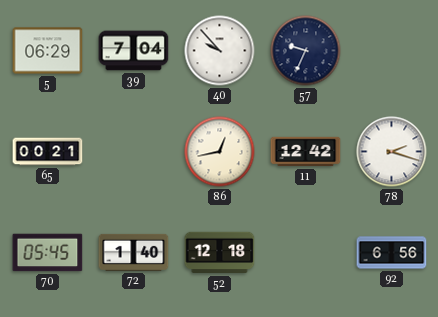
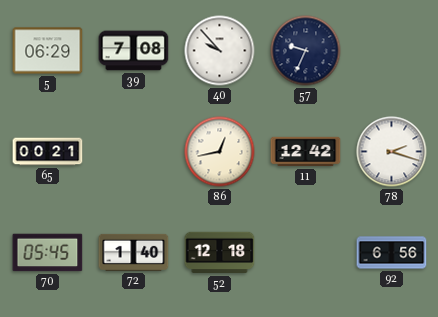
39: 7:04 -> 7:08
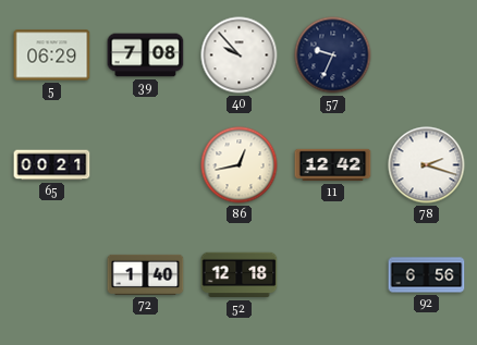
70: 05:45 -> none
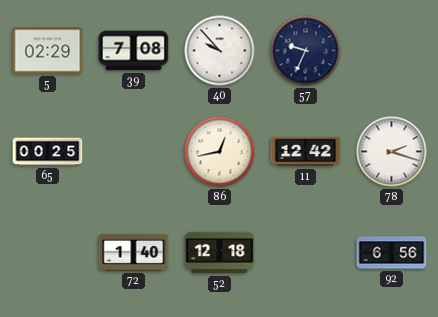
5: 06:29 -> 02:29
65: 00:21 -> 00:25
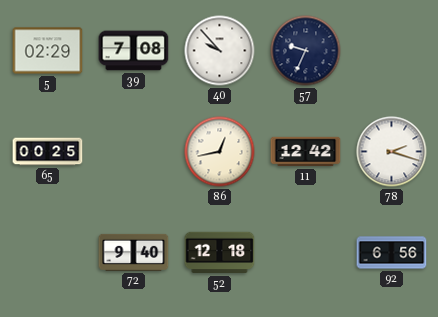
72: 1:40 -> 9:40
